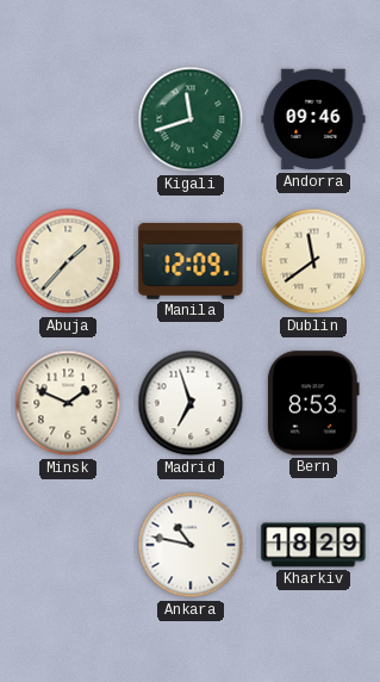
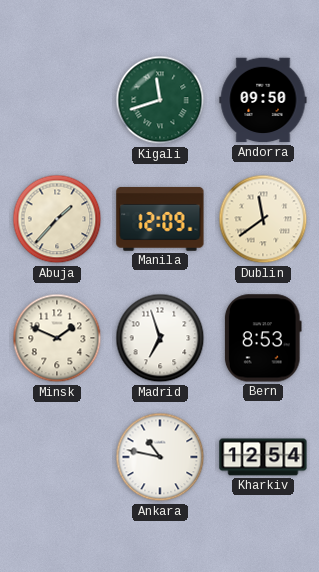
Andorra: 09:46 -> 09:50
Kharkiv: 18:29 -> 12:54
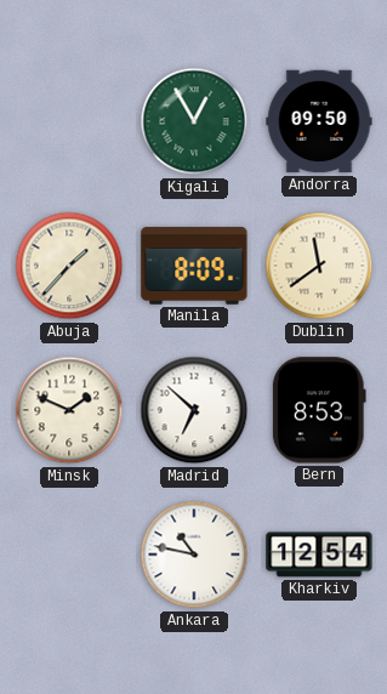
Kigali: 11:42 -> 12:55
Manila: 12:09 -> 8:09
Madrid: 6:57 -> 6:52
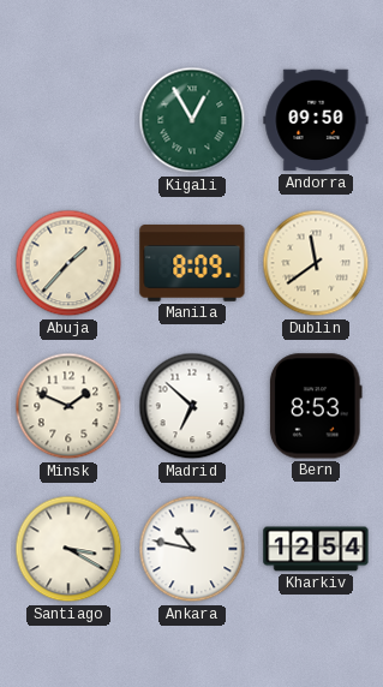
Santiago: none -> 3:20
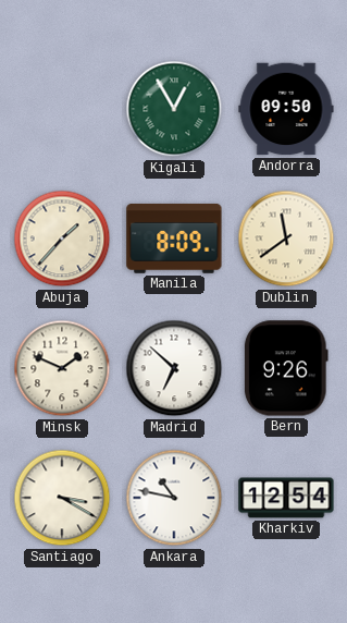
Bern: 8:53 -> 9:26
